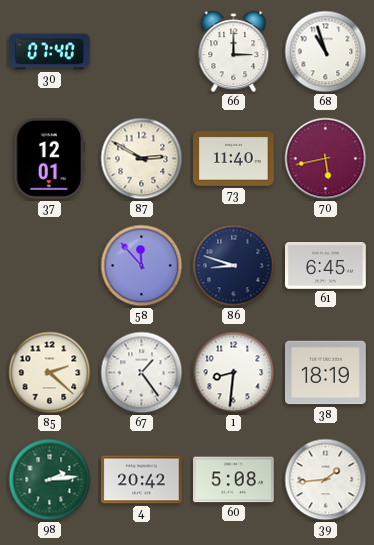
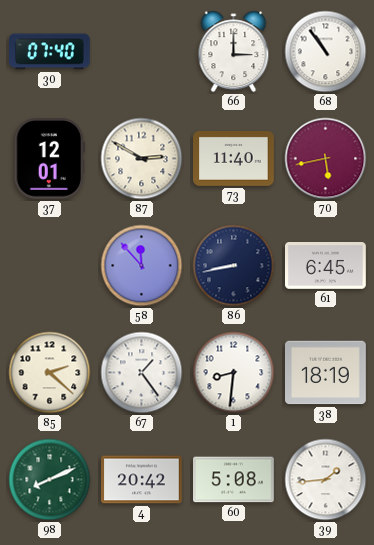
68: 10:57 -> 10:54
86: 8:48 -> 8:43
98: 2:14 -> 8:11
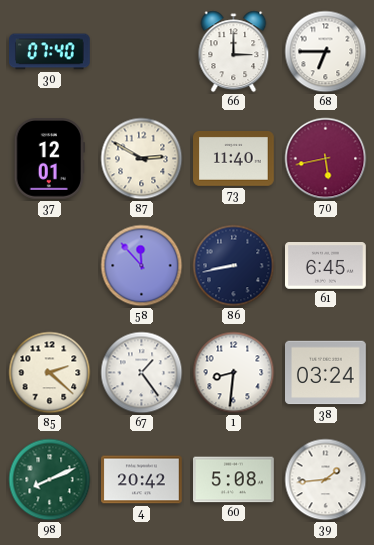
68: 10:54 -> 6:45
38: 18:19 -> 03:24
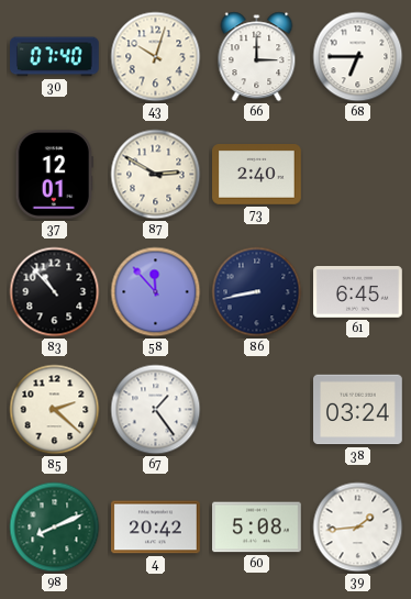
43: none -> 10:03
73: 11:40 -> 2:40
70: 5:43 -> none
83: none -> 10:53
1: 8:31 -> none
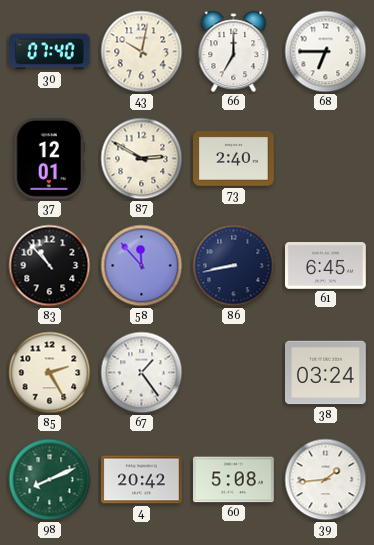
43: 10:03 -> 10:02
66: 3:00 -> 7:00
85: 2:22 -> 2:25
